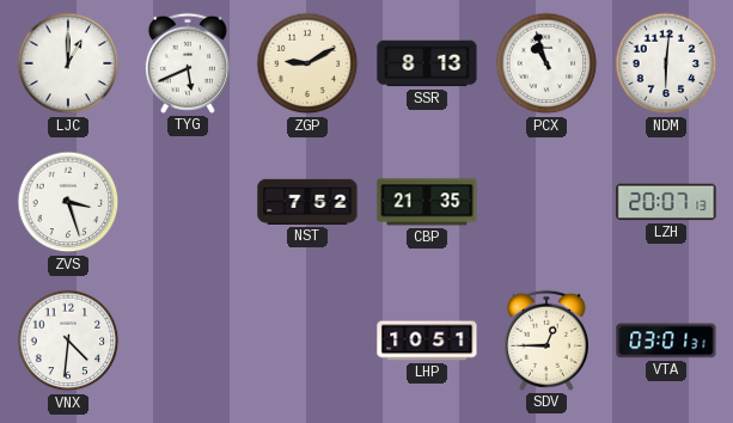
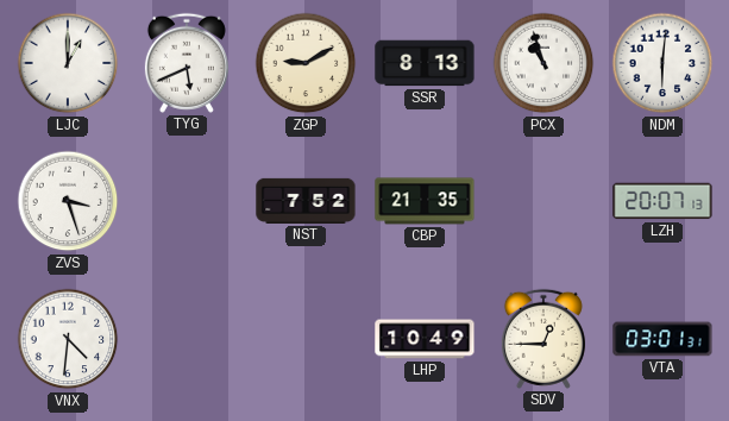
LHP: 10:51 -> 10:49
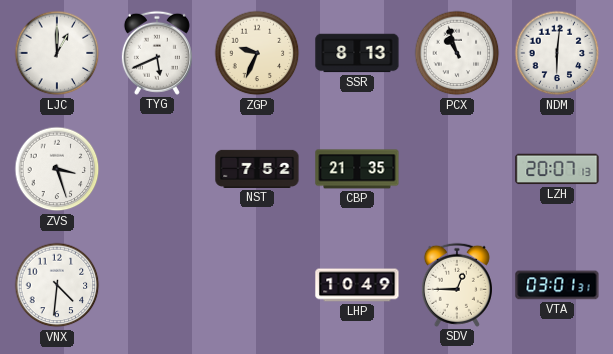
ZGP: 9:10 -> 9:34
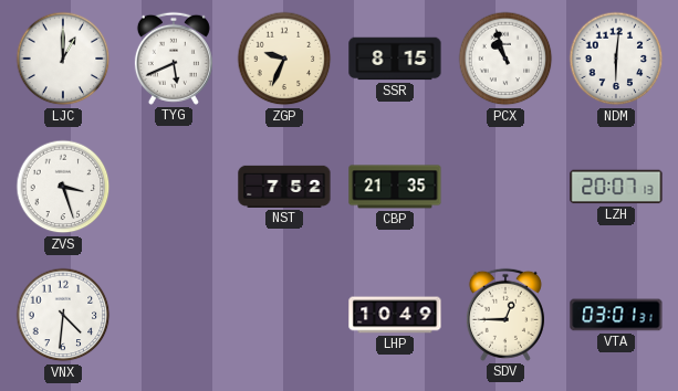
SSR: 8:13 -> 8:15
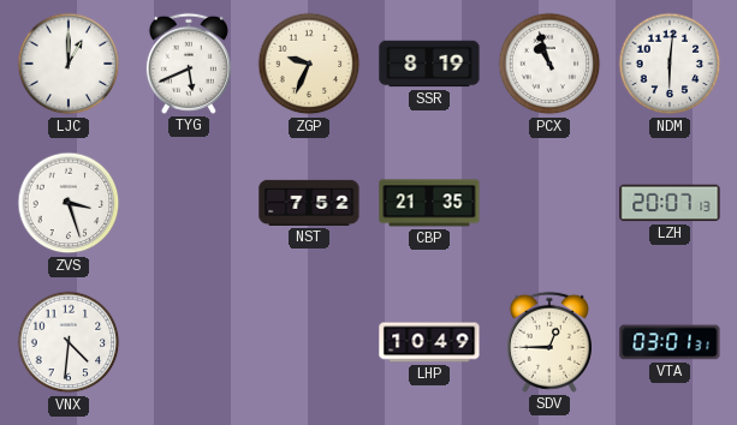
SSR: 8:15 -> 8:19
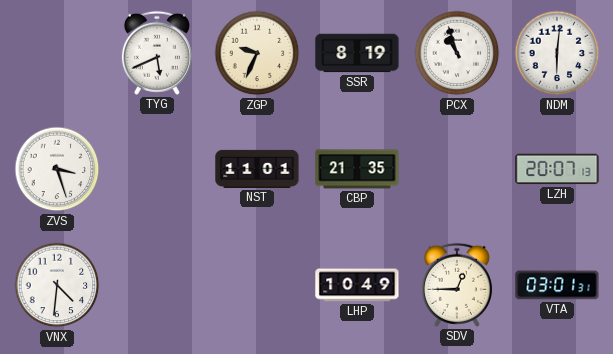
LJC: 1:00 -> none
NST: 7:52 -> 11:01
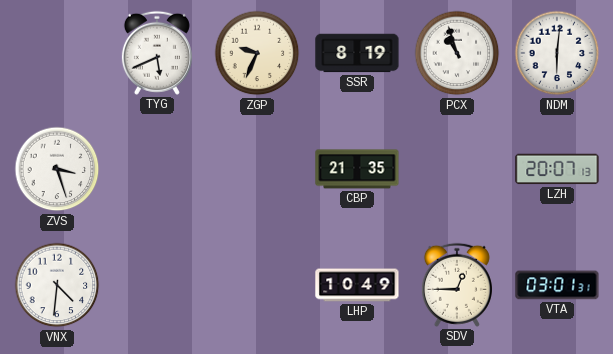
NST: 11:01 -> none
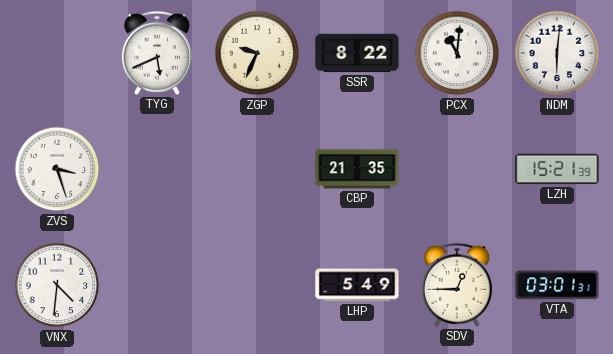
SSR: 8:19 -> 8:22
PCX: 10:57 -> 11:01
LZH: 20:07 -> 15:21
LHP: 10:49 -> 5:49
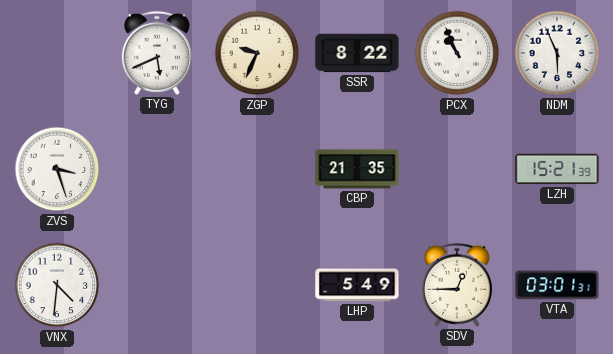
PCX: 11:01 -> 10:56
NDM: 6:01 -> 5:56
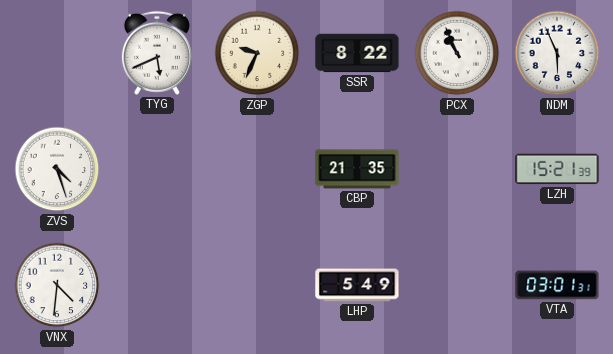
ZVS: 3:27 -> 4:27
SDV: 12:45 -> none
